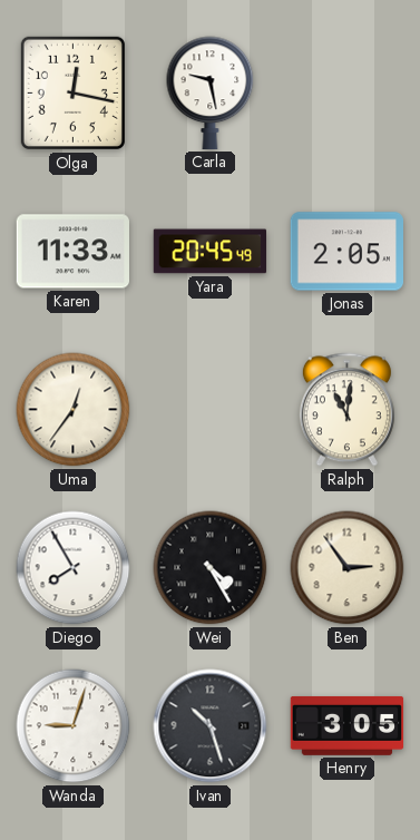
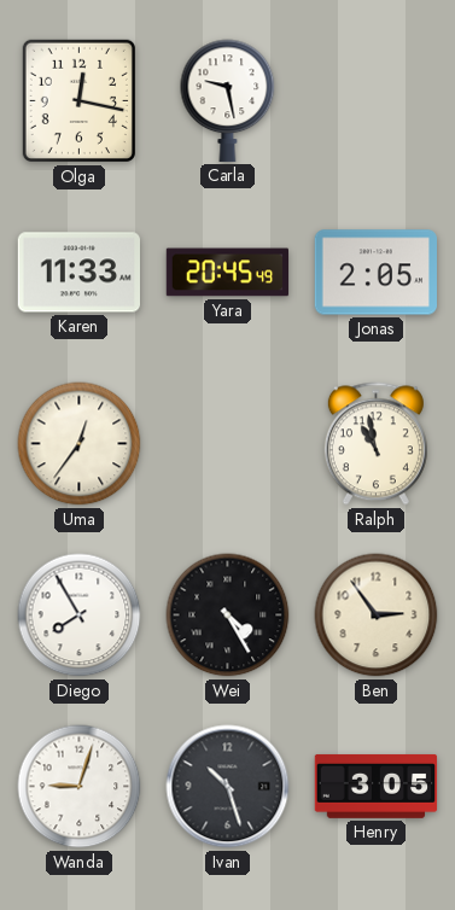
Ralph: 11:01 -> 10:58
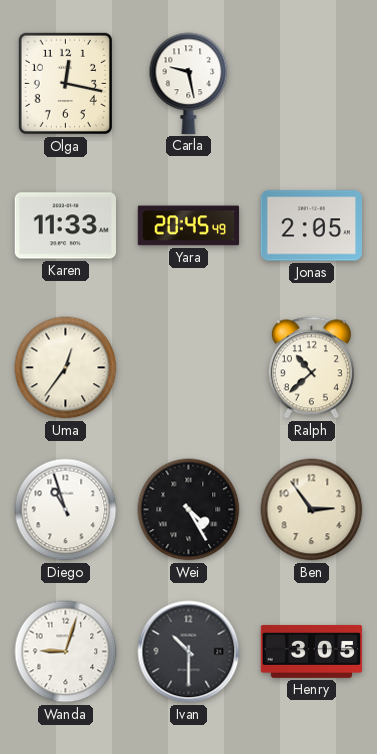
Ralph: 10:58 -> 10:38
Diego: 7:55 -> 10:57
Ivan: 10:27 -> 10:30
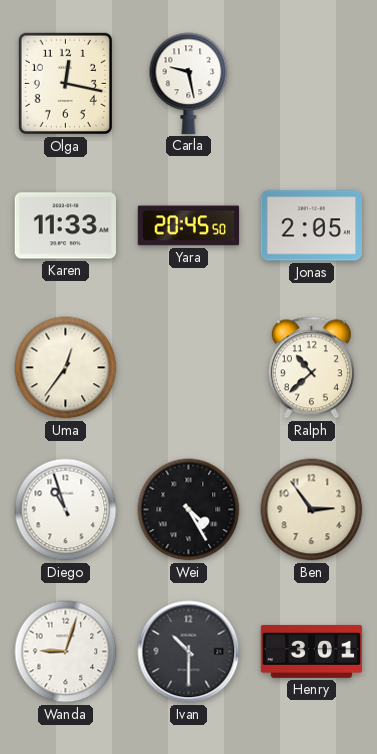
Yara: 20:45:49 -> 20:45:50
Henry: 3:05 -> 3:01
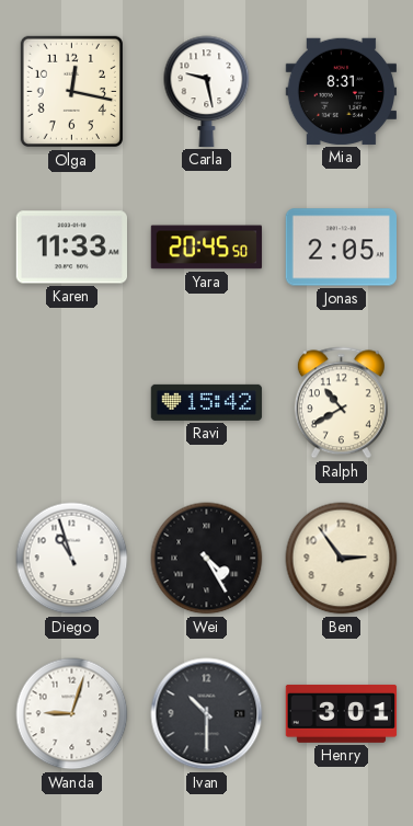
Mia: none -> 8:31
Uma: 12:36 -> none
Ravi: none -> 15:42
Ralph: 10:38 -> 10:40
